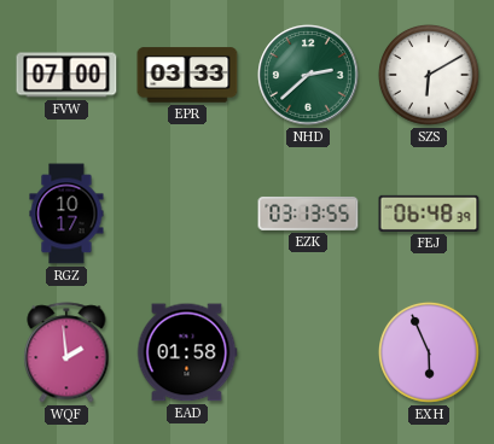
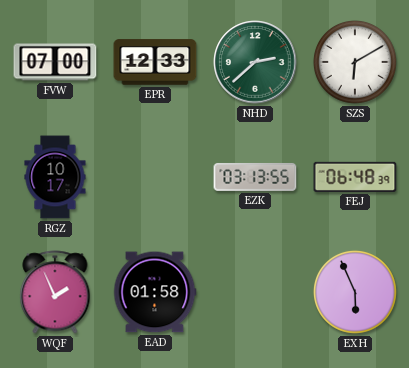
EPR: 03:33 -> 12:33
WQF: 1:59 -> 1:56
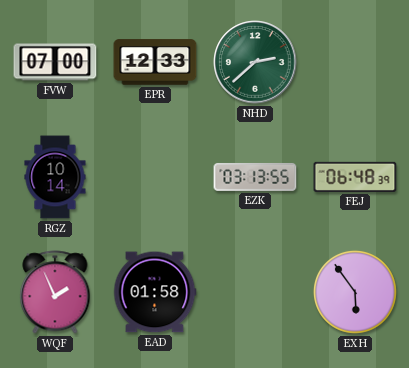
SZS: 6:10 -> none
RGZ: 10:17 -> 10:14
EXH: 5:56 -> 5:54
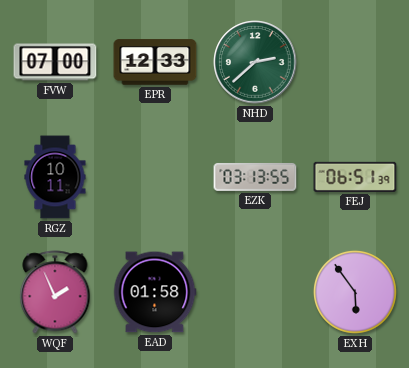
RGZ: 10:14 -> 10:11
FEJ: 06:48 -> 06:51
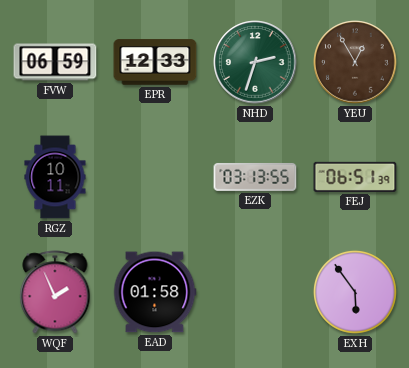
FVW: 07:00 -> 06:59
NHD: 2:38 -> 2:33
YEU: none -> 12:55
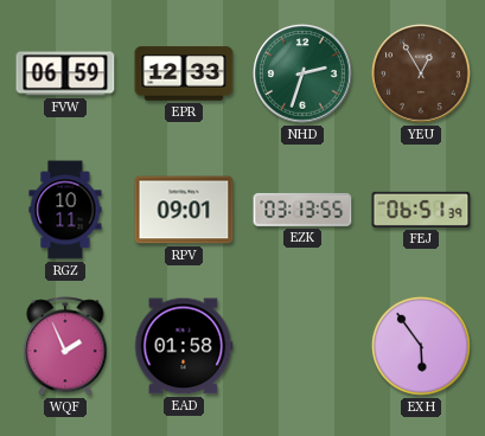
RPV: none -> 09:01
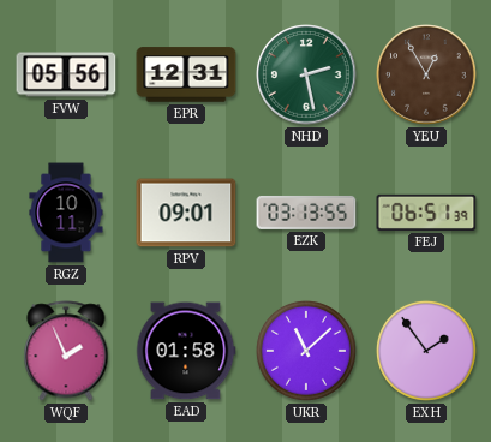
FVW: 06:59 -> 05:56
EPR: 12:33 -> 12:31
NHD: 2:33 -> 2:28
UKR: none -> 11:08
EXH: 5:54 -> 1:54
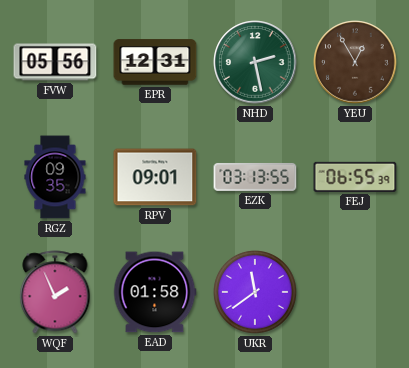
RGZ: 10:11 -> 09:35
FEJ: 06:51 -> 06:55
UKR: 11:08 -> 11:39
EXH: 1:54 -> none
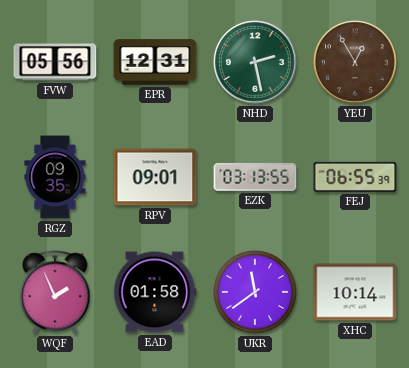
XHC: none -> 10:14
